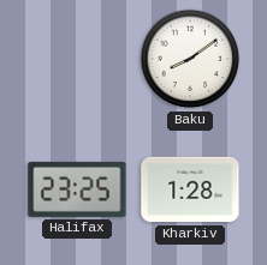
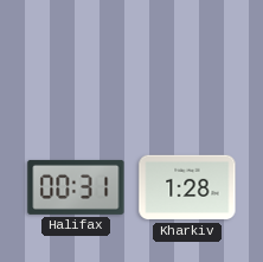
Baku: 8:09 -> none
Halifax: 23:25 -> 00:31
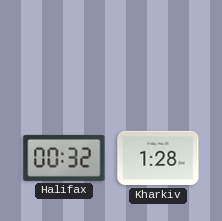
Halifax: 00:31 -> 00:32
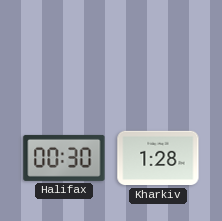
Halifax: 00:32 -> 00:30
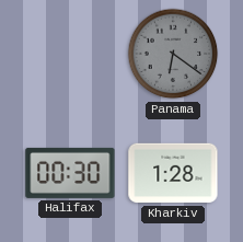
Panama: none -> 6:21
